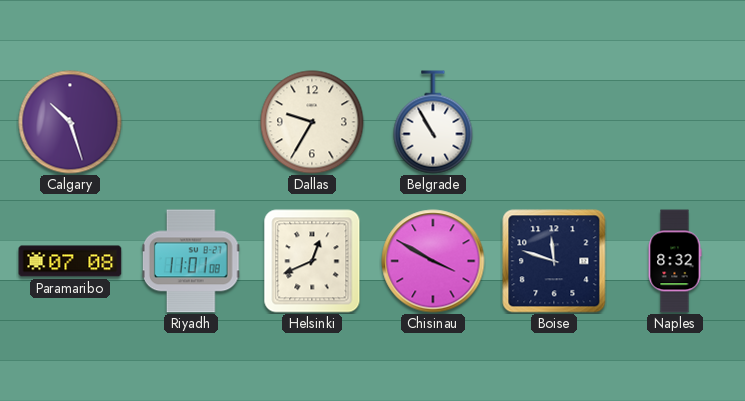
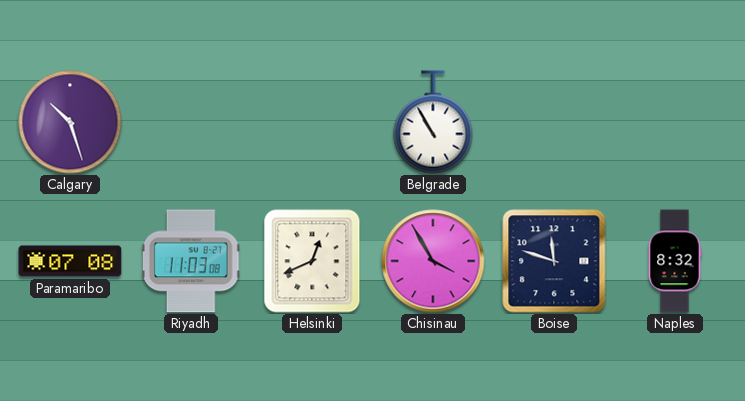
Dallas: 9:35 -> none
Riyadh: 11:01 -> 11:03
Chisinau: 3:50 -> 3:55
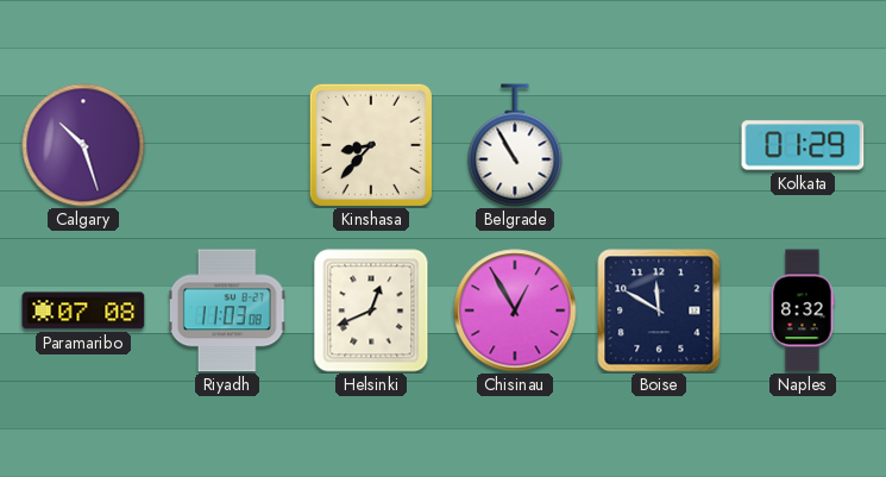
Kinshasa: none -> 8:37
Kolkata: none -> 01:29
Chisinau: 3:55 -> 12:55
Boise: 11:48 -> 11:50
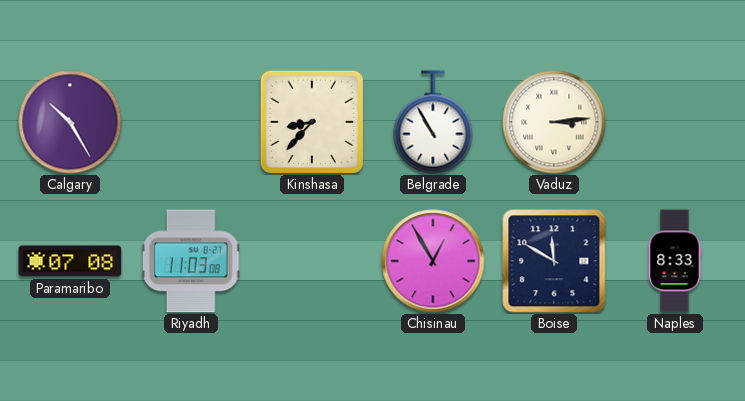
Calgary: 10:27 -> 10:25
Vaduz: none -> 3:14
Kolkata: 01:29 -> none
Helsinki: 12:41 -> none
Naples: 8:32 -> 8:33
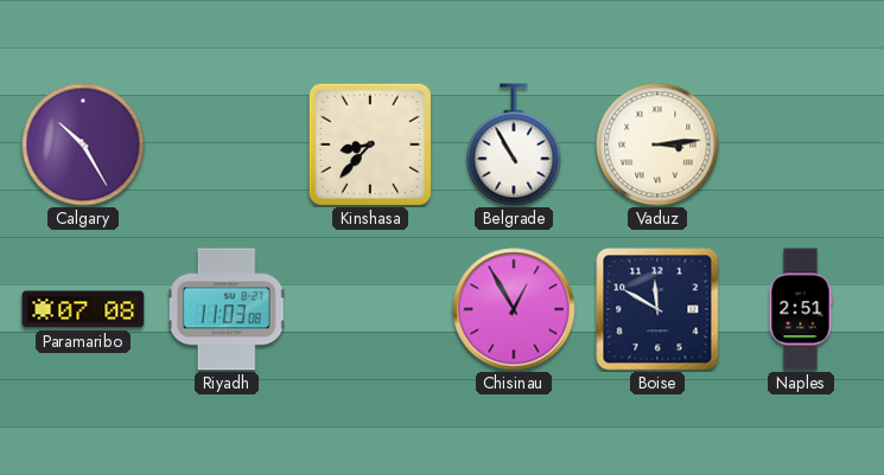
Naples: 8:33 -> 2:51
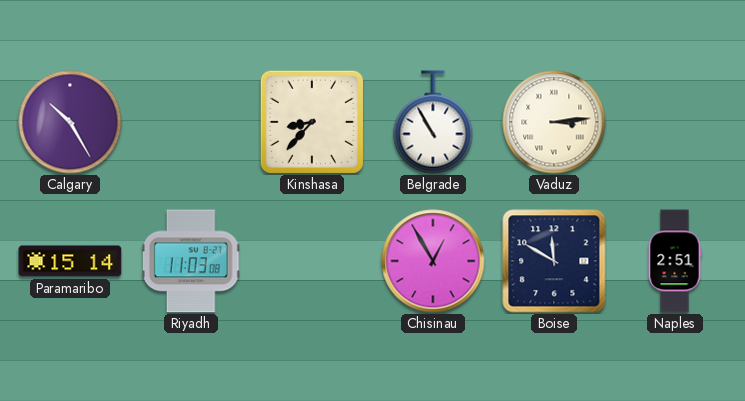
Paramaribo: 07:08 -> 15:14
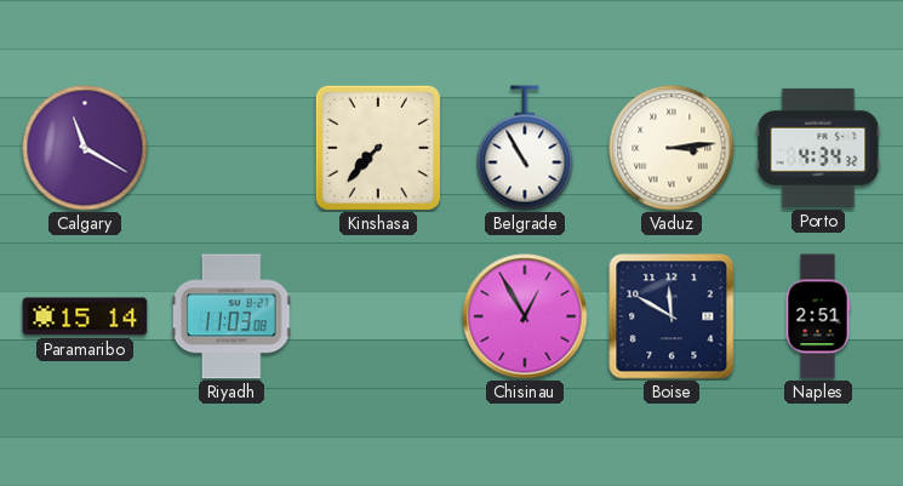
Calgary: 10:25 -> 11:20
Kinshasa: 8:37 -> 7:37
Porto: none -> 4:34
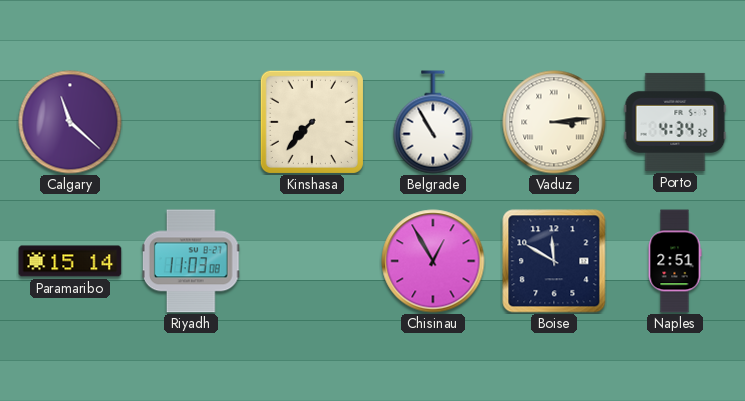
Calgary: 11:20 -> 11:22
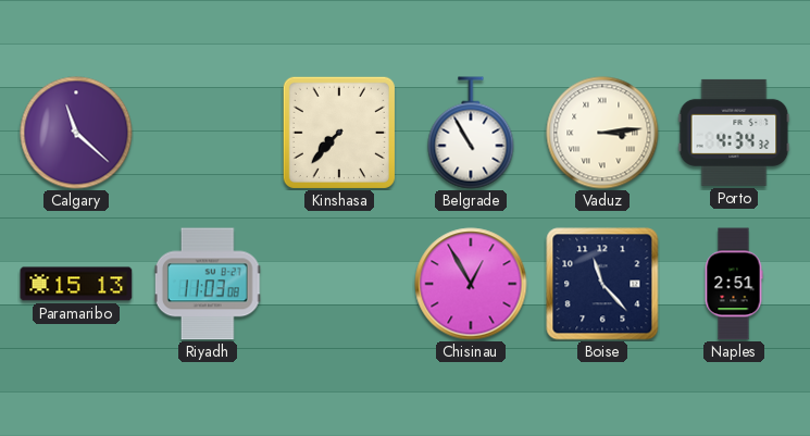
Paramaribo: 15:14 -> 15:13
Boise: 11:50 -> 11:23
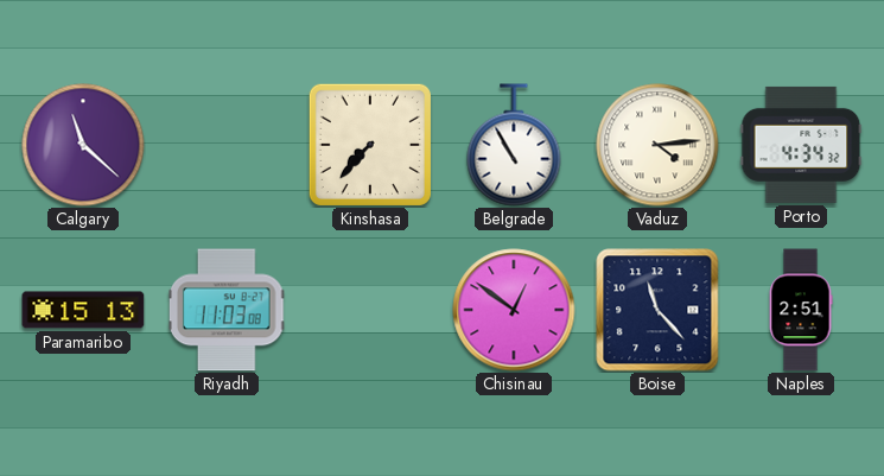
Vaduz: 3:14 -> 4:14
Chisinau: 12:55 -> 12:51
